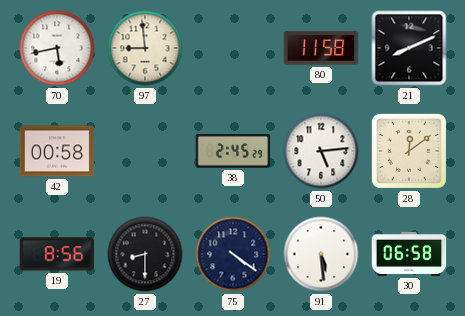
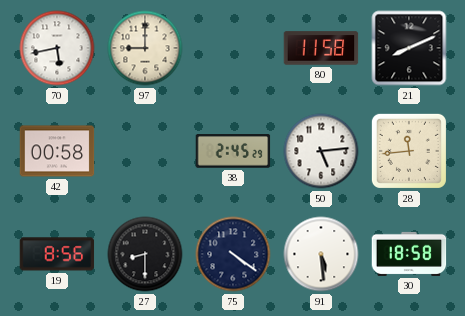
97: 8:59 -> 9:00
28: 12:09 -> 11:44
30: 06:58 -> 18:58
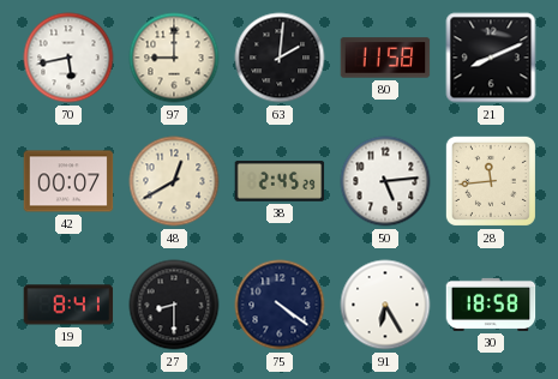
63: none -> 2:01
42: 00:58 -> 00:07
48: none -> 12:40
19: 8:56 -> 8:41
91: 5:29 -> 6:25
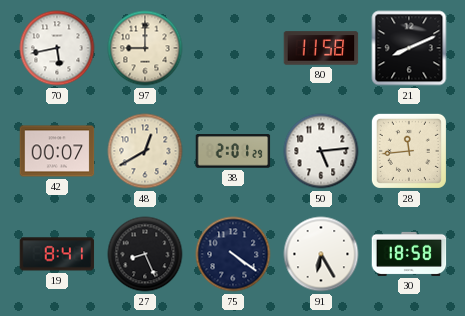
63: 2:01 -> none
38: 2:45 -> 2:01
27: 8:30 -> 8:26
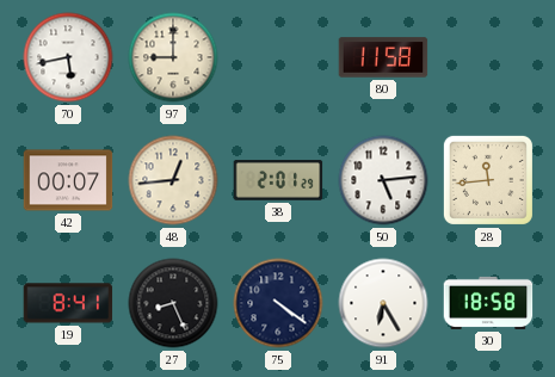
21: 8:11 -> none
48: 12:40 -> 12:44
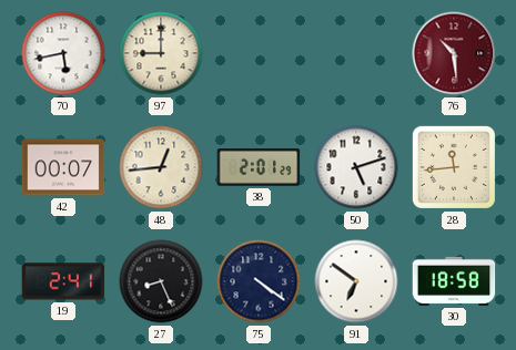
80: 11:58 -> none
76: none -> 10:29
50: 5:14 -> 5:12
19: 8:41 -> 2:41
91: 6:25 -> 6:51
